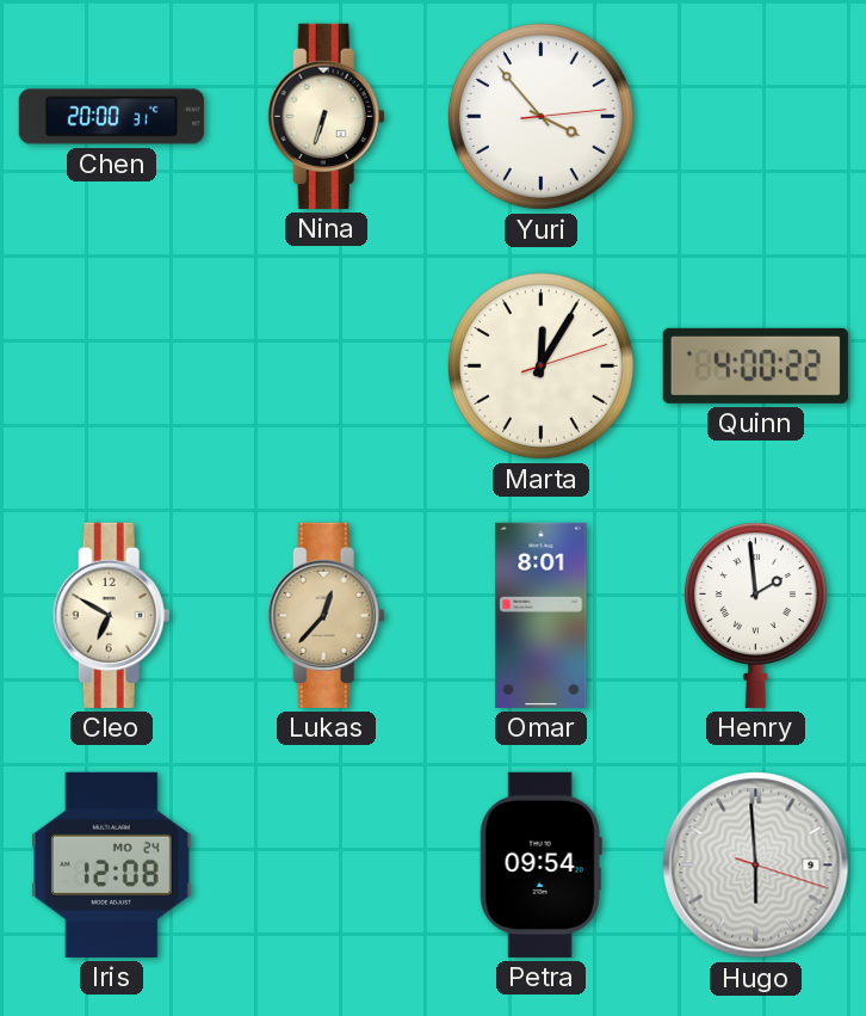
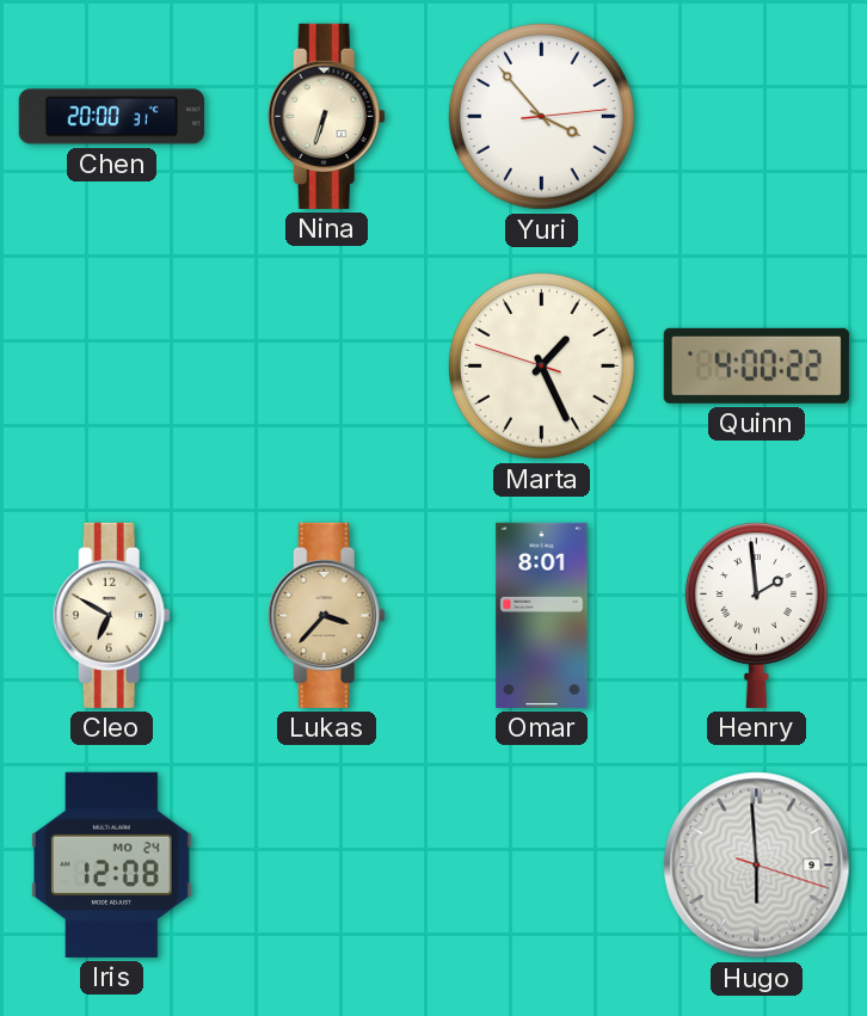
Marta: 12:05 -> 1:25
Lukas: 12:37 -> 3:37
Petra: 09:54 -> none
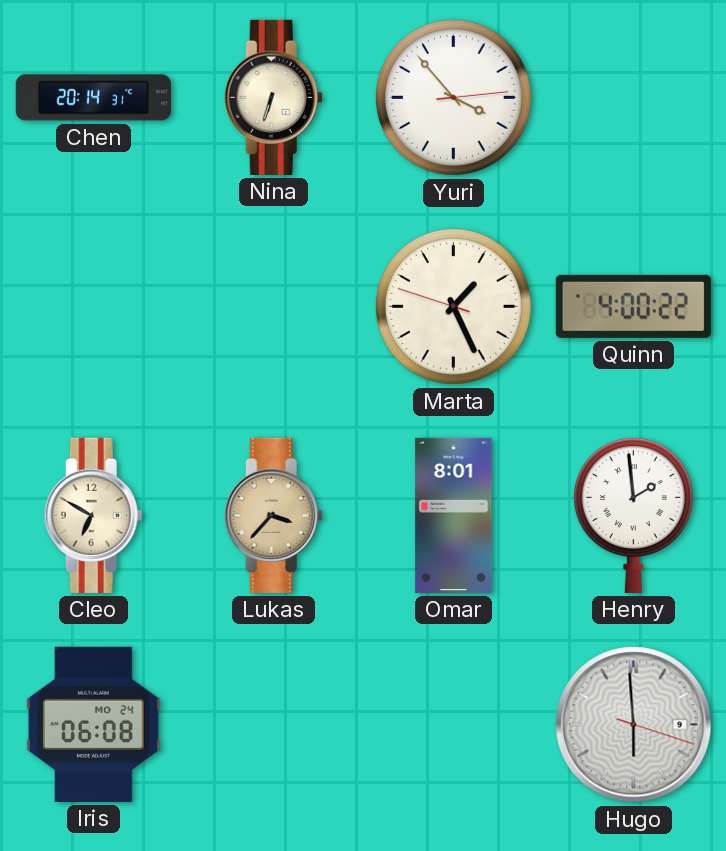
Chen: 20:00 -> 20:14
Iris: 12:08 -> 06:08
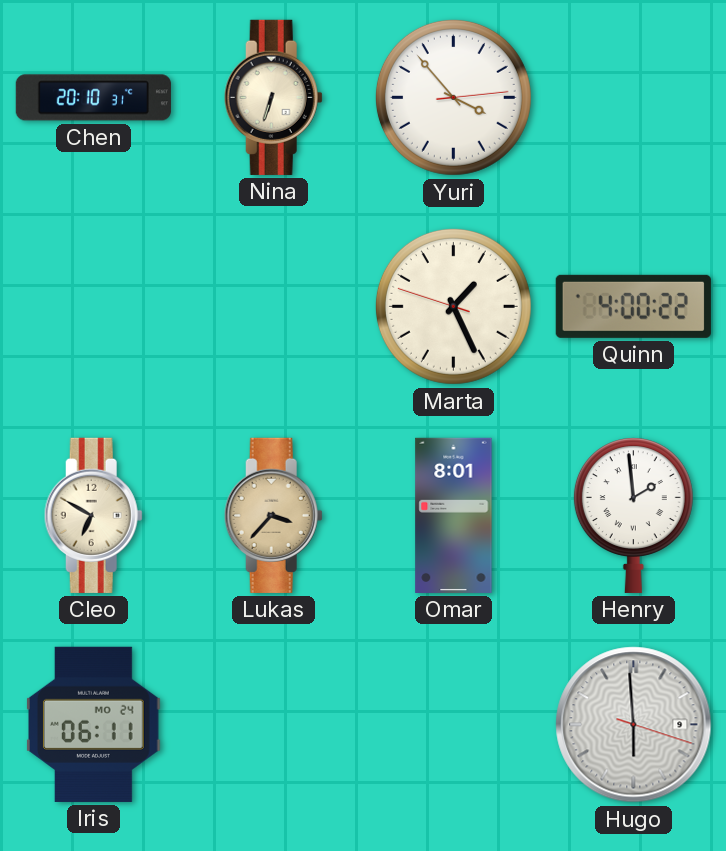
Chen: 20:14 -> 20:10
Iris: 06:08 -> 06:11
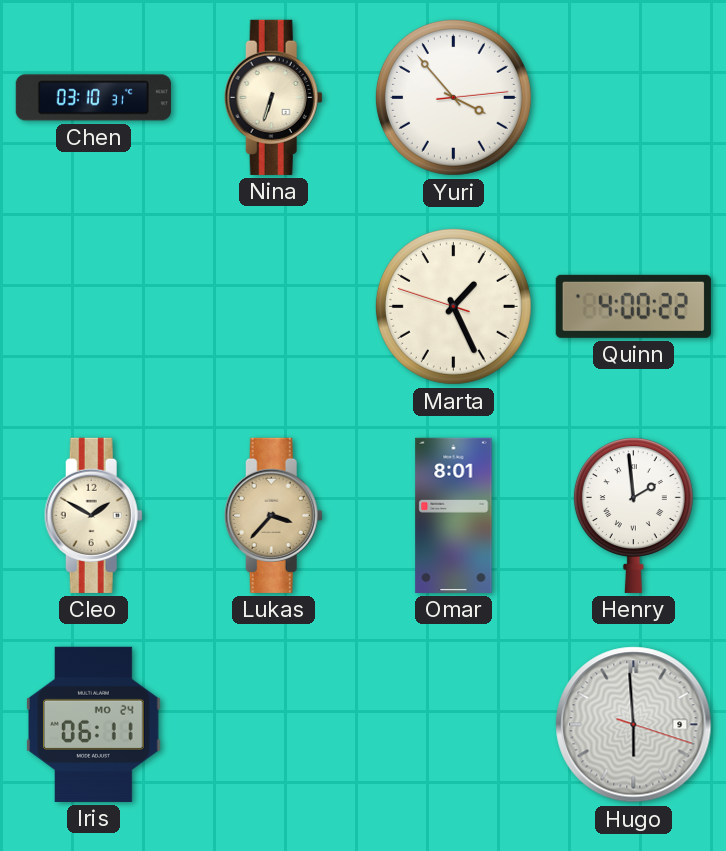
Chen: 20:10 -> 03:10
Cleo: 6:50 -> 1:50
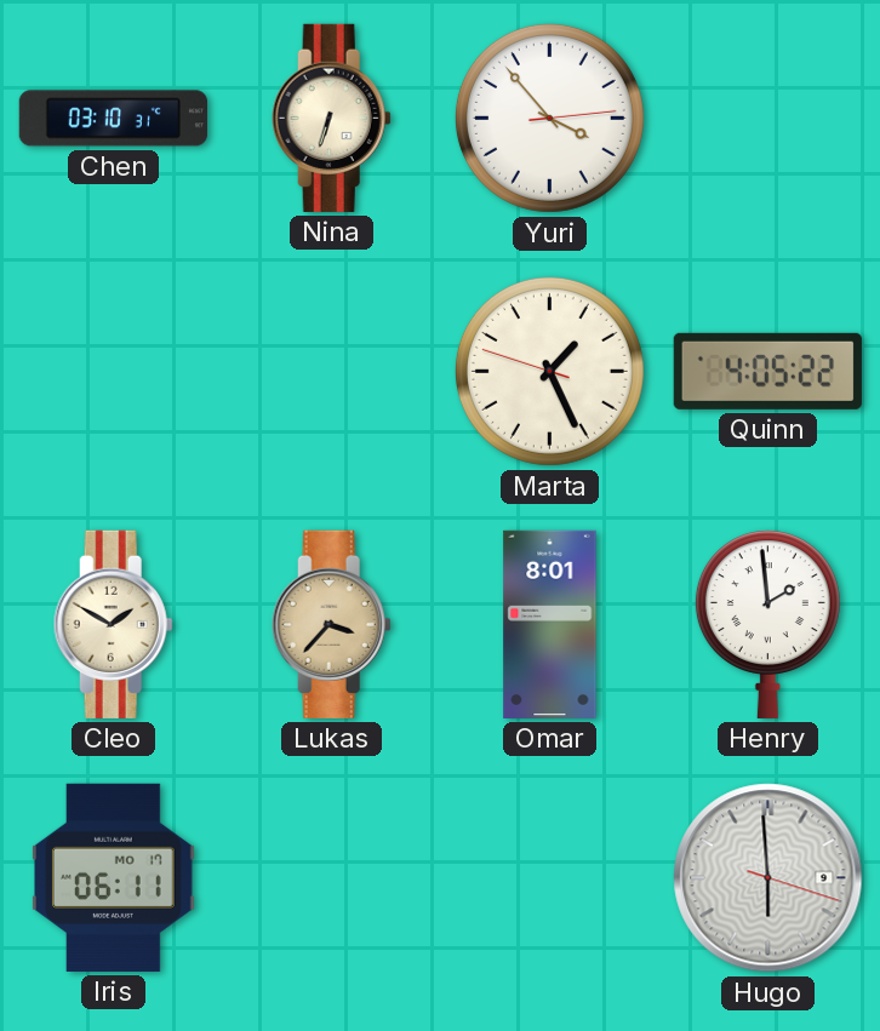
Quinn: 4:00 -> 4:05
Iris date: MO 24 -> MO 17
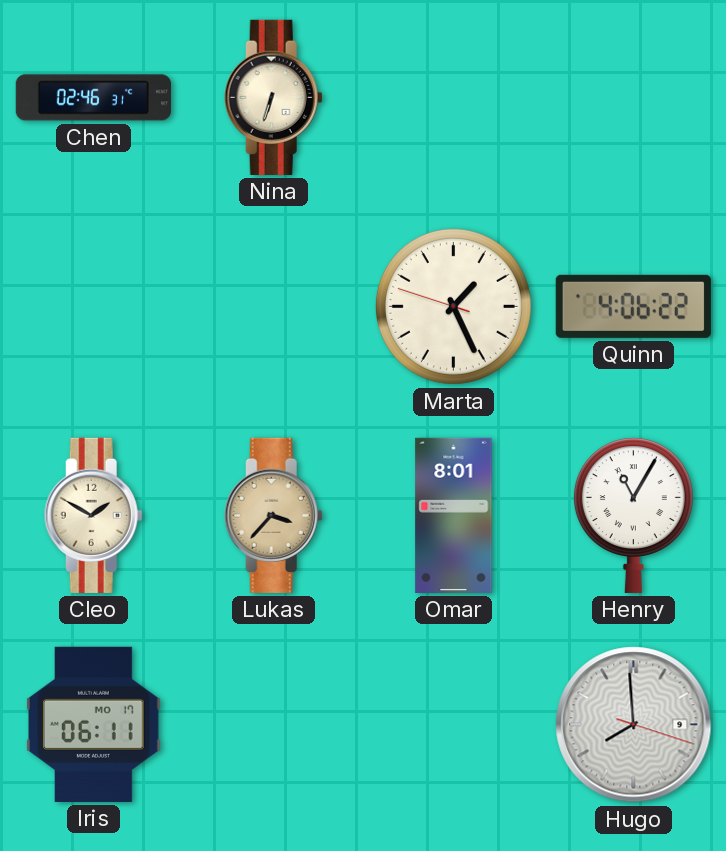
Chen: 03:10 -> 02:46
Yuri: 3:53 -> none
Quinn: 4:05 -> 4:06
Henry: 1:59 -> 11:05
Hugo: 5:59 -> 7:59
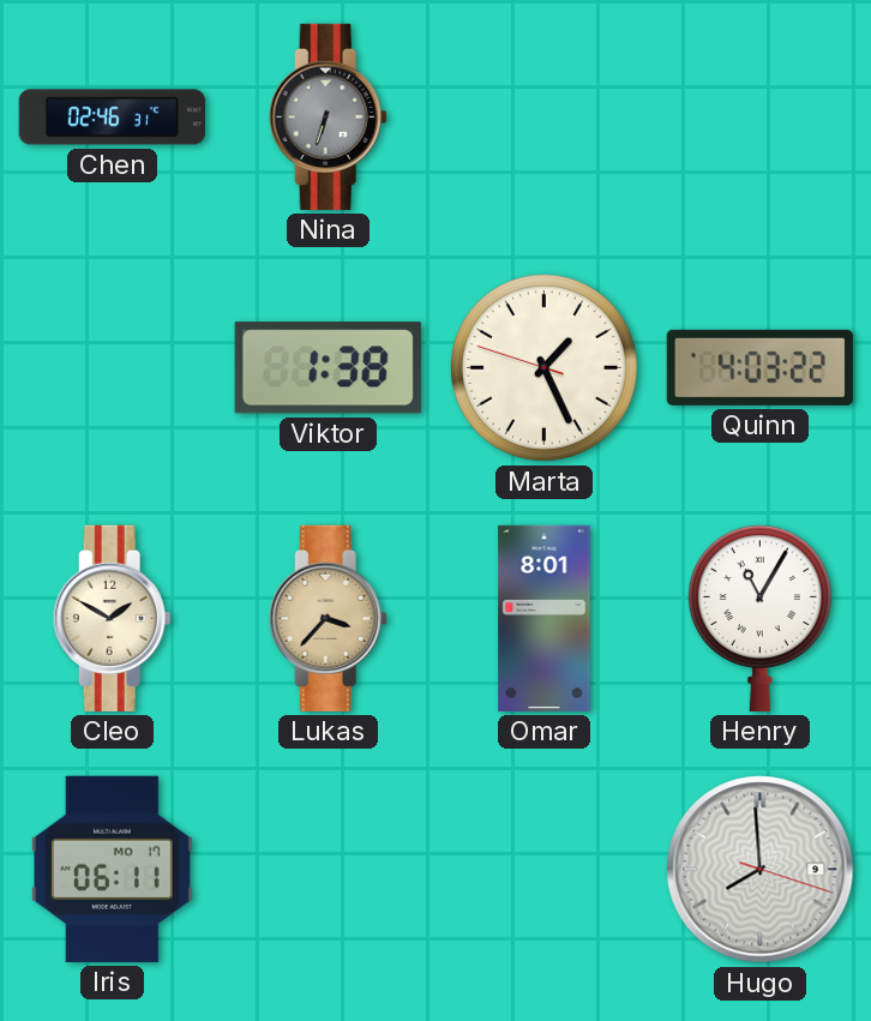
Nina dial: cream -> grey
Viktor: none -> 1:38
Quinn: 4:06 -> 4:03
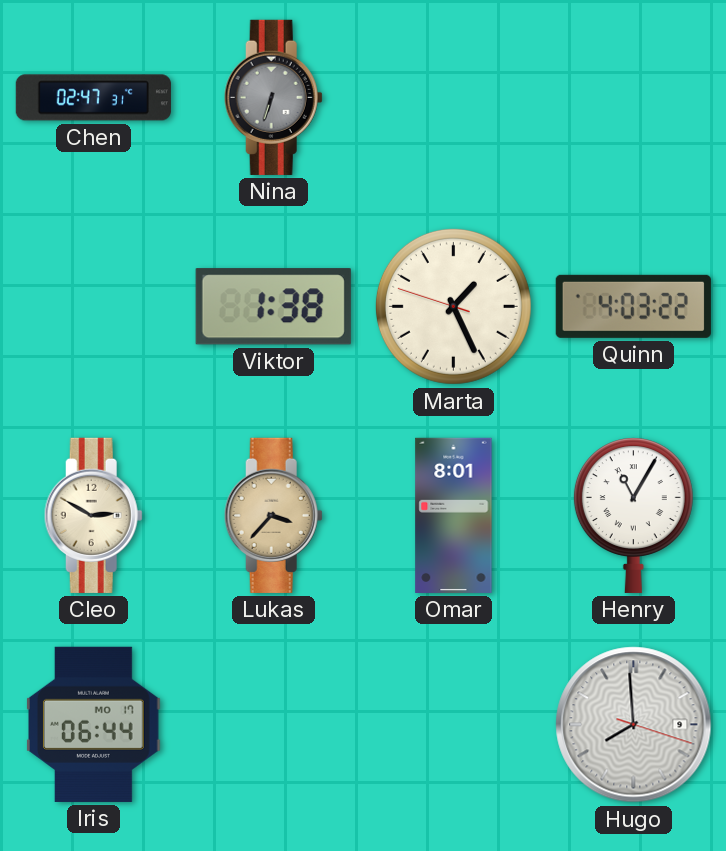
Chen: 02:46 -> 02:47
Cleo: 1:50 -> 2:50
Iris: 06:11 -> 06:44
